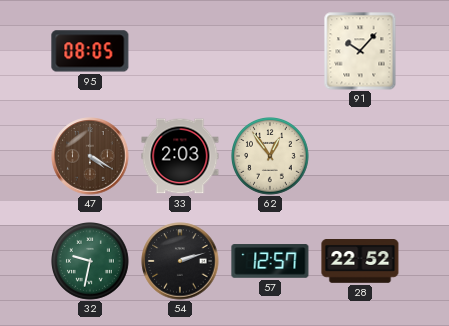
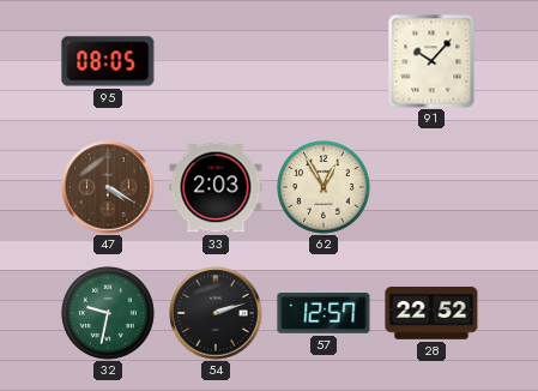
62: 12:54 -> 12:55
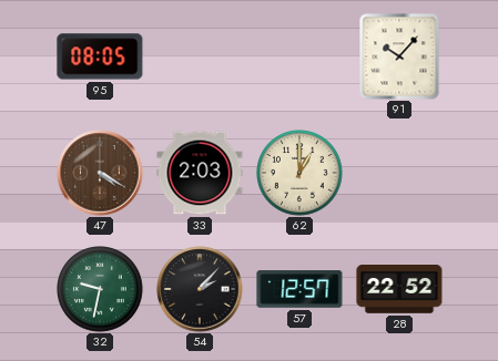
62: 12:55 -> 1:00
54: 2:12 -> 2:07
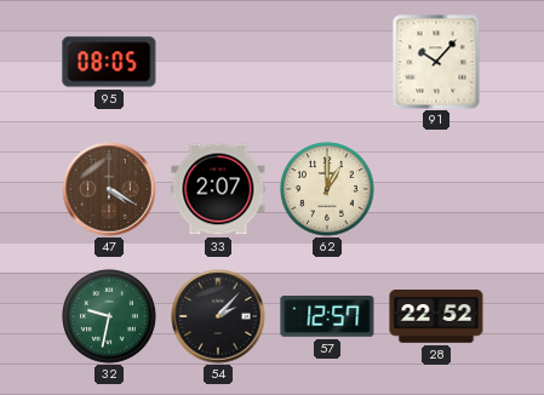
33: 2:03 -> 2:07
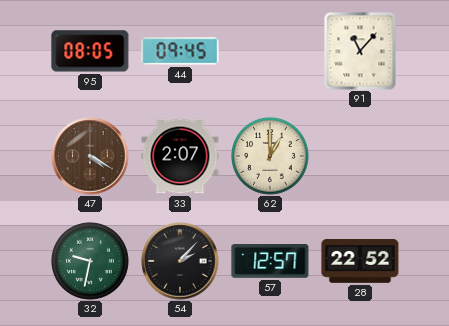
44: none -> 09:45
91: 10:07 -> 11:07
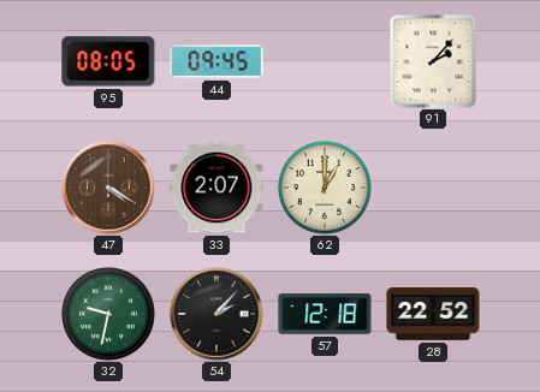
91: 11:07 -> 2:07
57: 12:57 -> 12:18
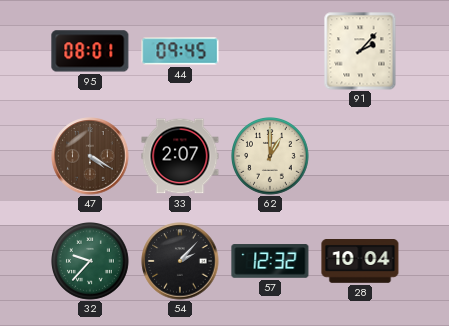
95: 08:05 -> 08:01
32: 9:32 -> 9:37
57: 12:18 -> 12:32
28: 22:52 -> 10:04
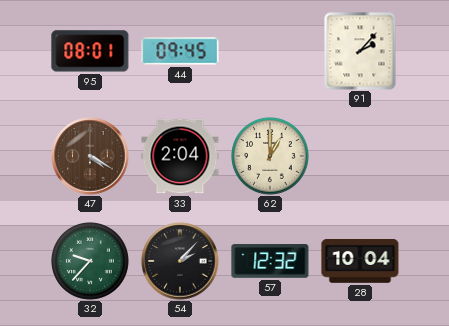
33: 2:07 -> 2:04
